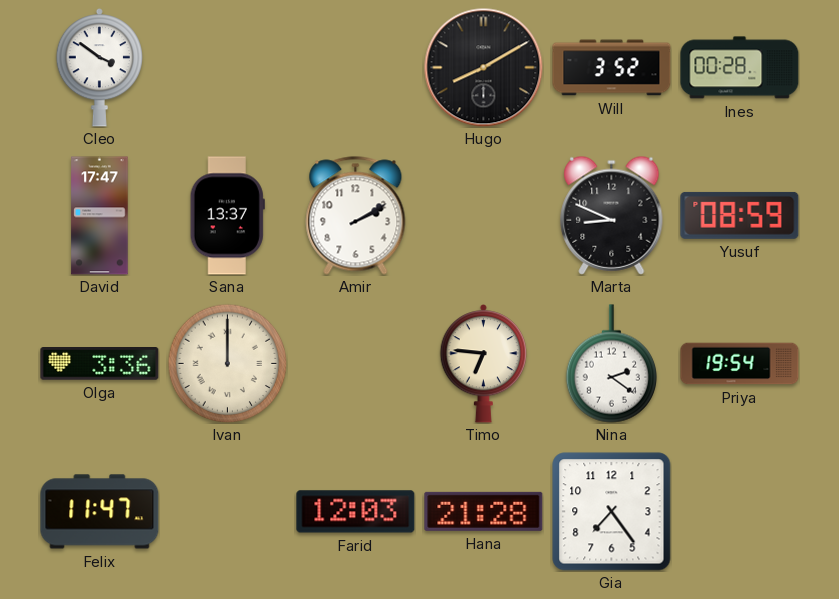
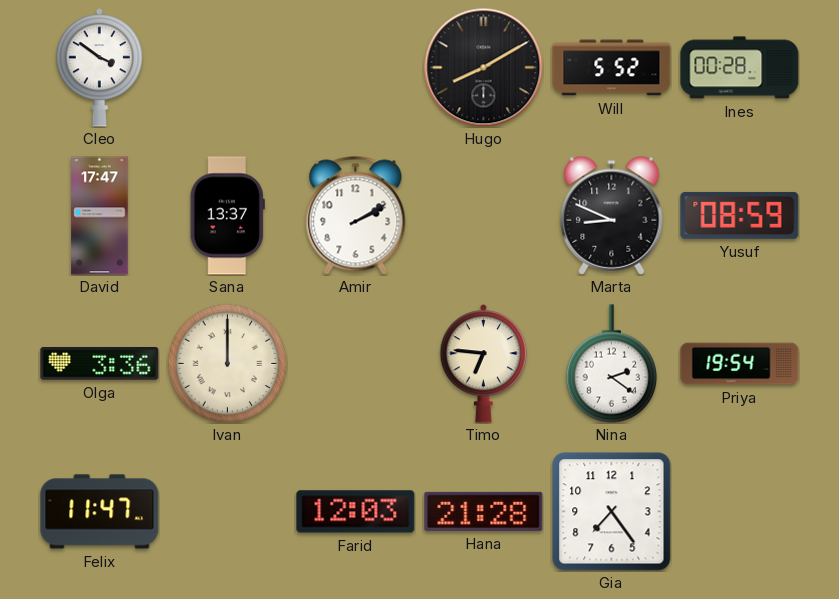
Will: 3:52 -> 5:52
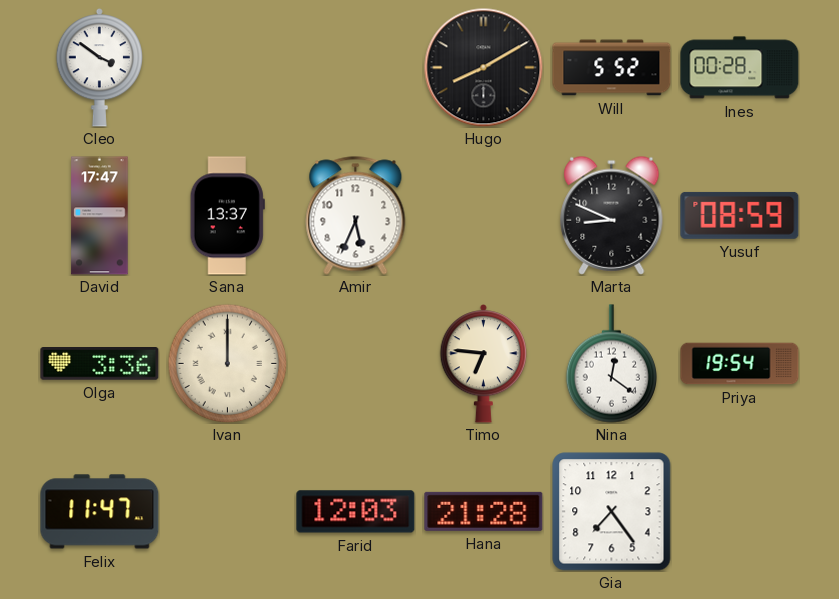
Amir: 2:10 -> 5:34
Nina: 2:21 -> 12:21
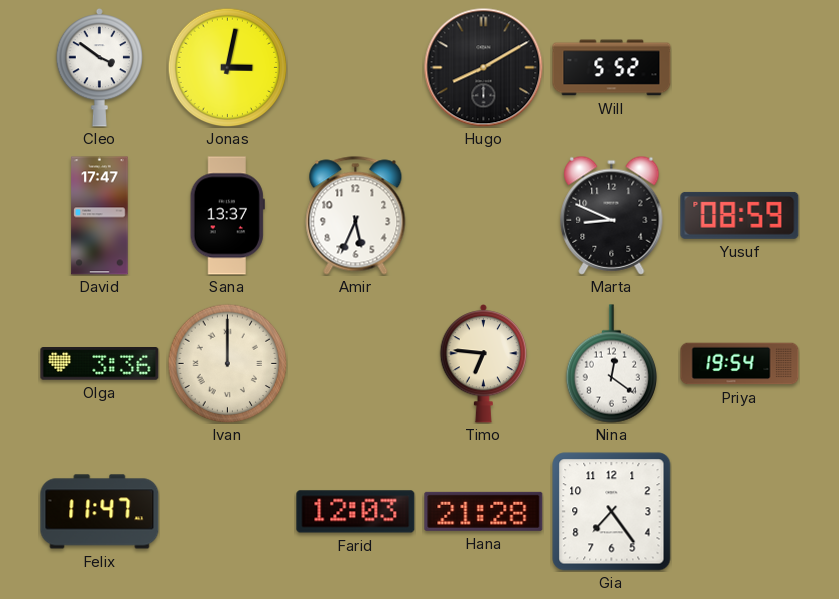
Jonas: none -> 3:02
Ines: 00:28 -> none
